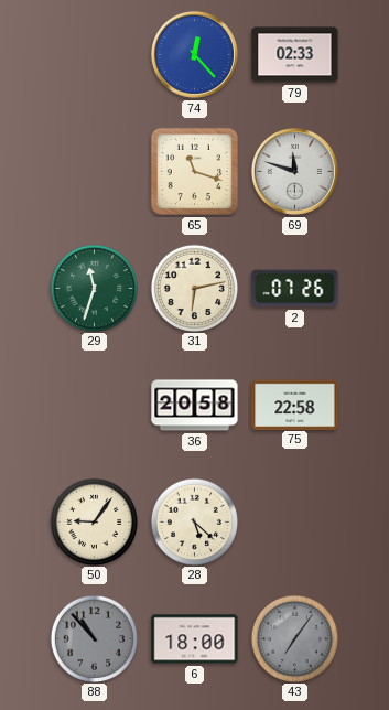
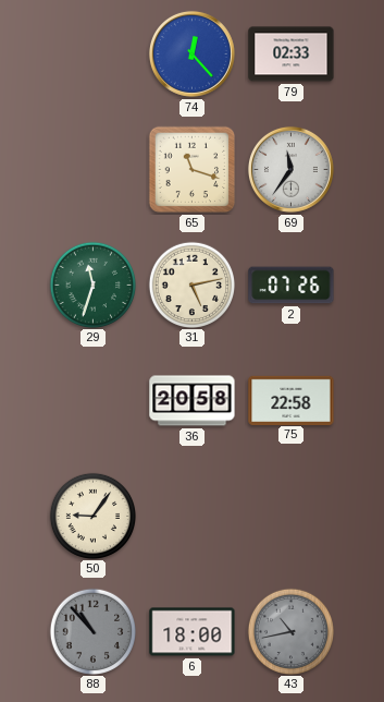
69: 11:48 -> 11:36
31: 6:13 -> 5:13
28: 5:22 -> none
43: 7:06 -> 10:43
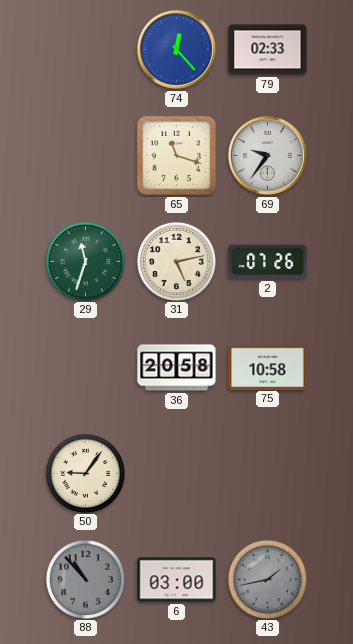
69: 11:36 -> 9:36
75: 22:58 -> 10:58
6: 18:00 -> 03:00
43: 10:43 -> 1:43
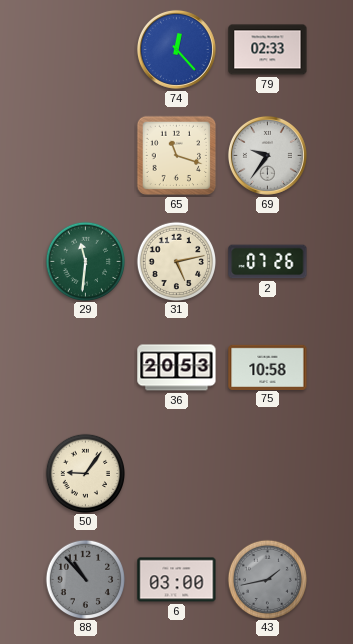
29: 11:33 -> 11:31
36: 20:58 -> 20:53
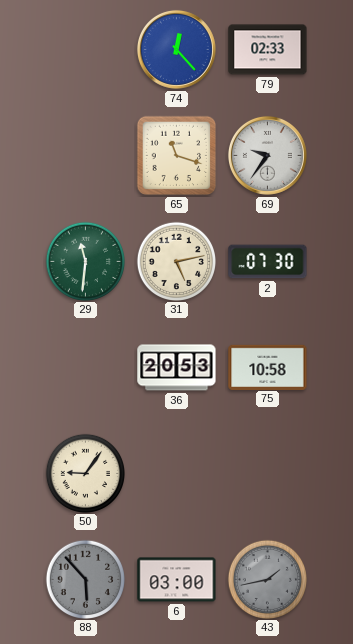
2: 07:26 -> 07:30
88: 10:53 -> 5:53
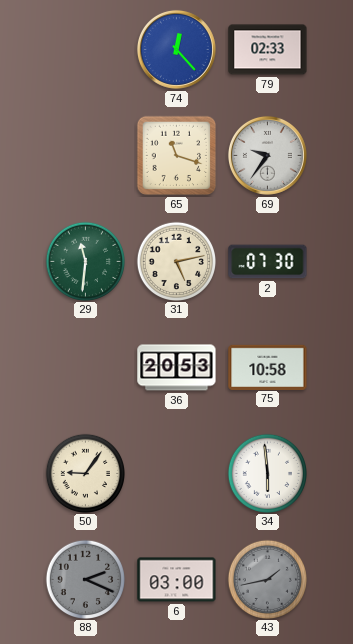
34: none -> 5:59
88: 5:53 -> 2:19
